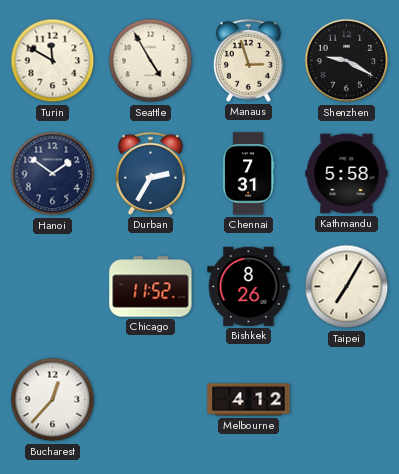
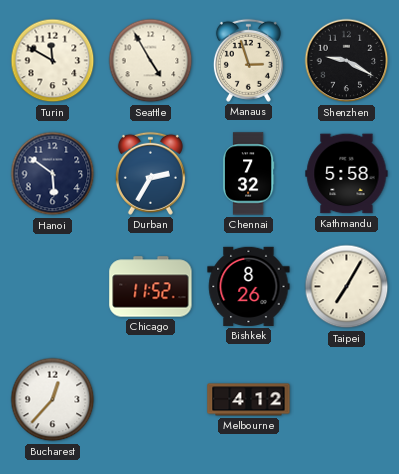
Hanoi: 1:51 -> 5:51
Chennai: 7:31 -> 7:32
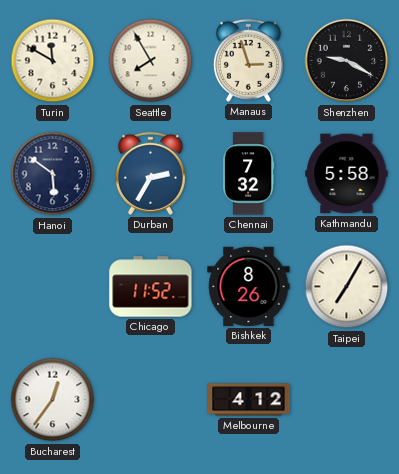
Seattle: 4:55 -> 7:55
Bucharest: 12:37 -> 12:36
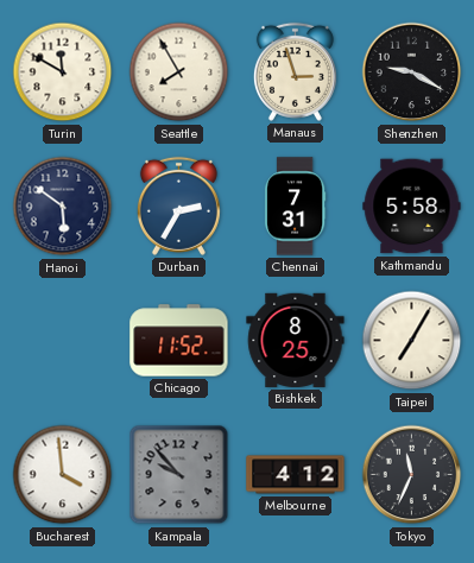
Chennai: 7:32 -> 7:31
Bishkek: 8:26 -> 8:25
Bucharest: 12:36 -> 3:59
Kampala: none -> 9:53
Tokyo: none -> 11:34
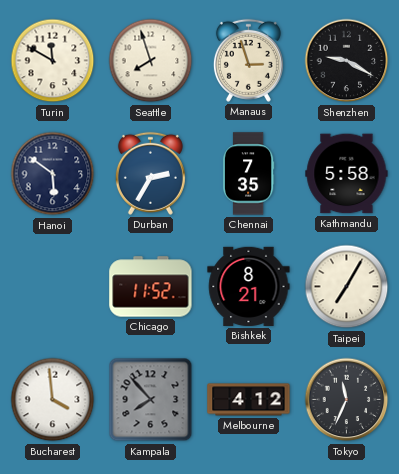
Seattle: 7:55 -> 7:57
Chennai: 7:31 -> 7:35
Bishkek: 8:25 -> 8:21
Kampala: 9:53 -> 7:53
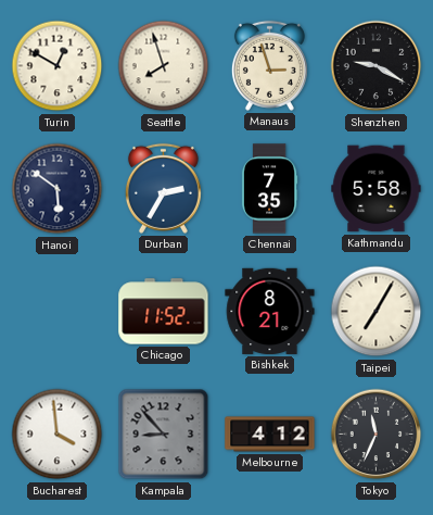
Turin: 11:50 -> 12:50
Kampala: 7:53 -> 8:53
